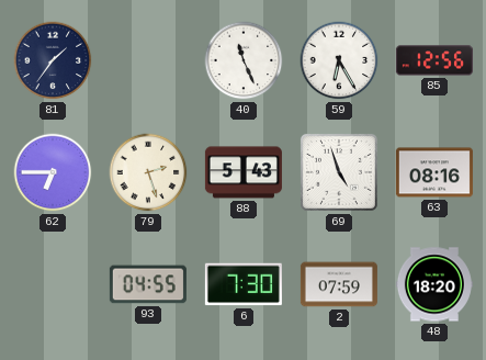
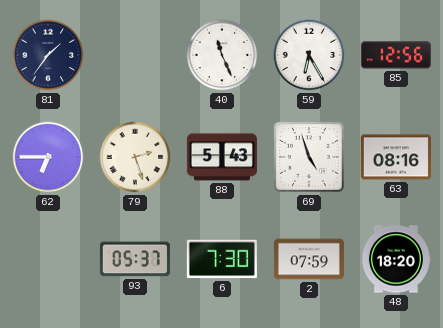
93: 04:55 -> 05:37
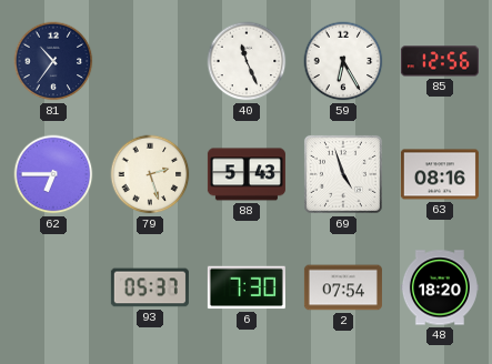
81: 1:36 -> 10:36
2: 07:59 -> 07:54
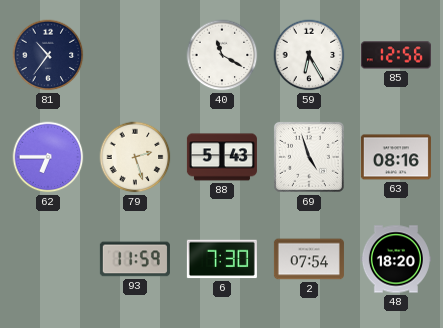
40: 11:26 -> 11:20
93: 05:37 -> 11:59
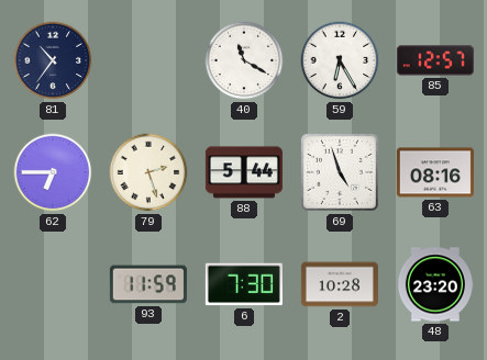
85: 12:56 -> 12:57
88: 5:43 -> 5:44
2: 07:54 -> 10:28
48: 18:20 -> 23:20
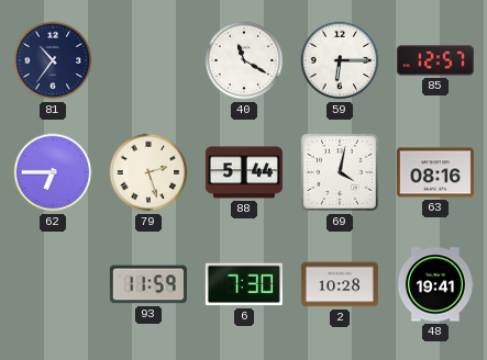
59: 6:25 -> 6:15
69: 4:57 -> 4:02
48: 23:20 -> 19:41
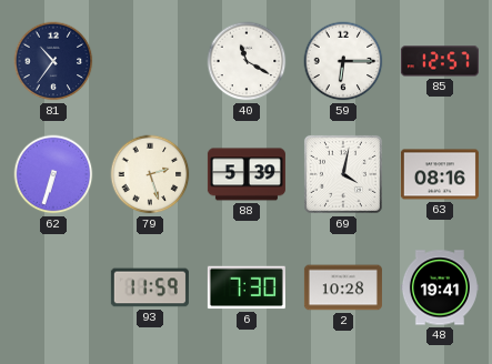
62: 6:45 -> 6:33
88: 5:44 -> 5:39
